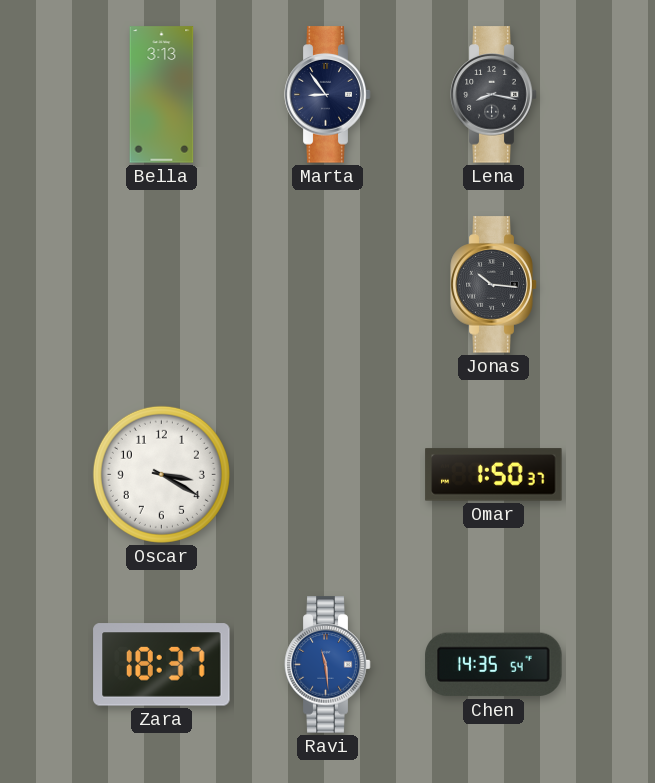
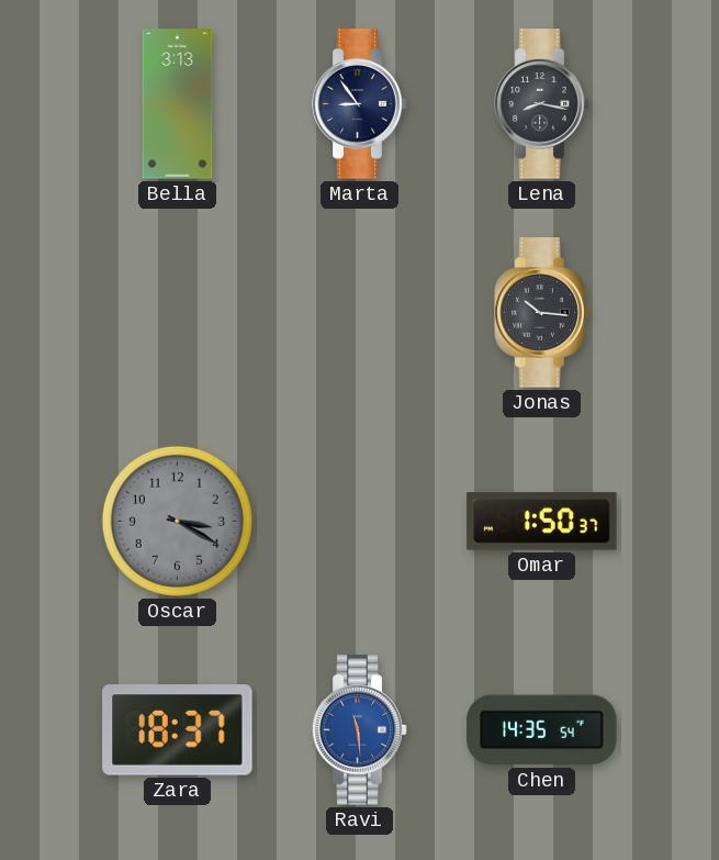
Oscar dial: white -> grey
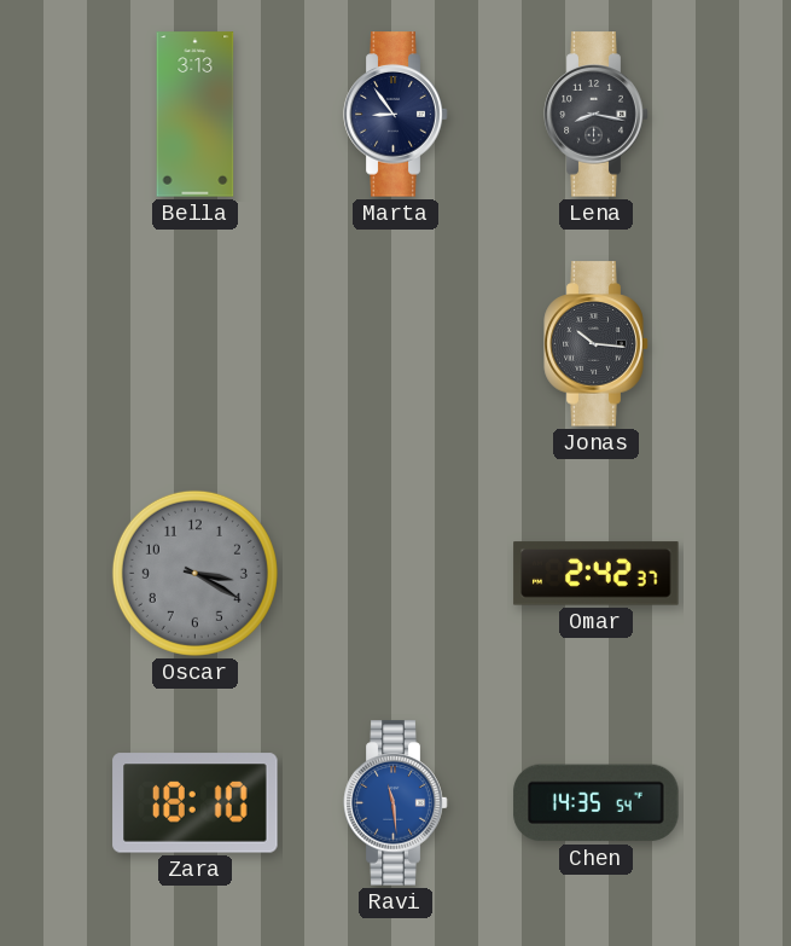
Omar: 1:50 -> 2:42
Zara: 18:37 -> 18:10
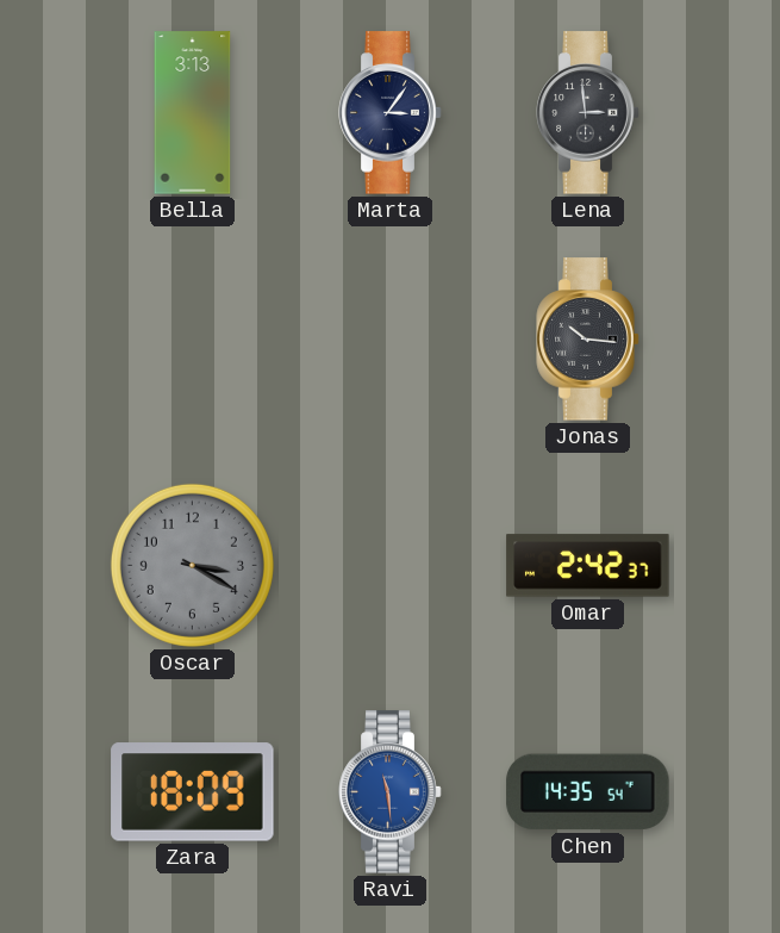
Marta: 8:54 -> 3:06
Lena: 8:17 -> 2:59
Zara: 18:10 -> 18:09
